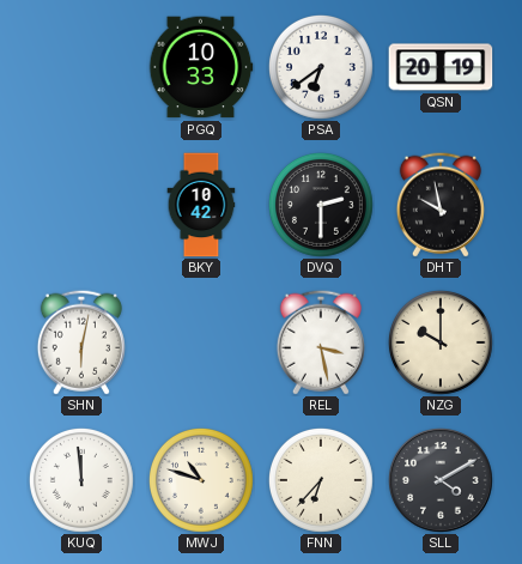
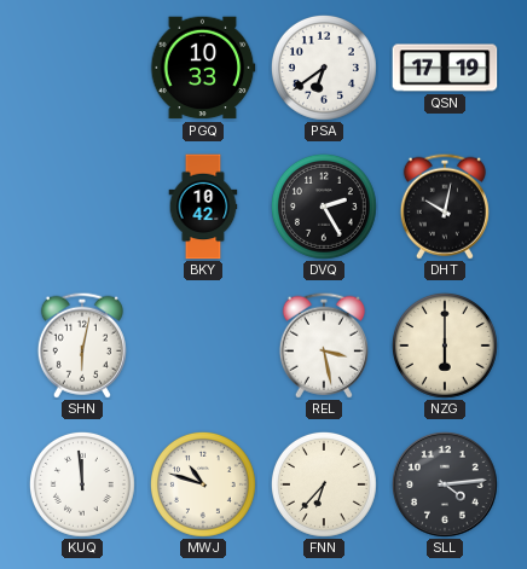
QSN: 20:19 -> 17:19
DVQ: 2:30 -> 2:25
DHT: 9:58 -> 10:02
NZG: 10:00 -> 6:00
SLL: 4:10 -> 4:14
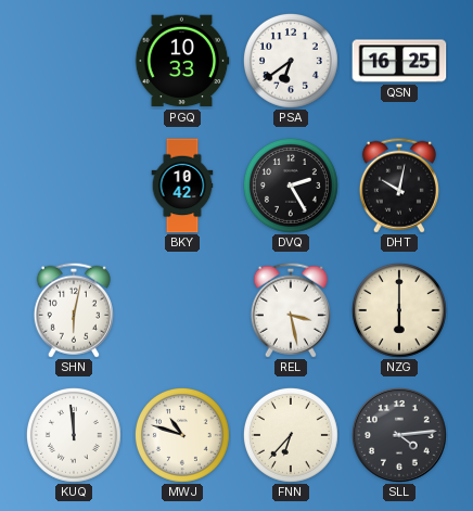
QSN: 17:19 -> 16:25
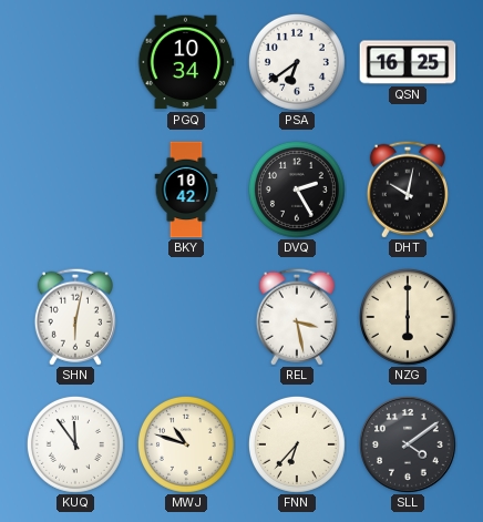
PGQ: 10:33 -> 10:34
KUQ: 11:59 -> 11:54
SLL: 4:14 -> 4:09
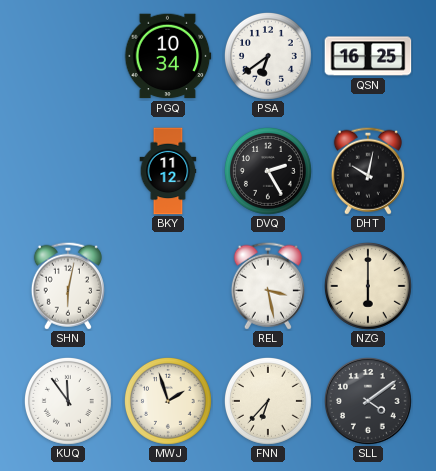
BKY: 10:42 -> 11:12
MWJ: 10:48 -> 1:57
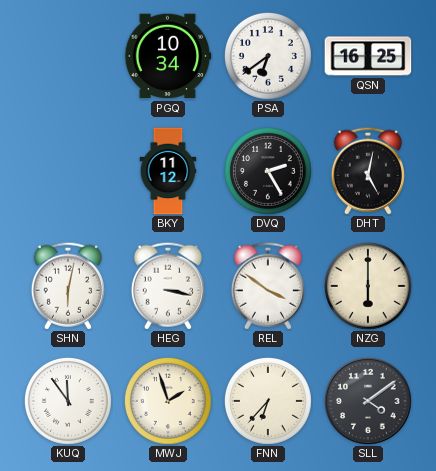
DHT: 10:02 -> 5:02
HEG: none -> 3:17
REL: 3:28 -> 3:51
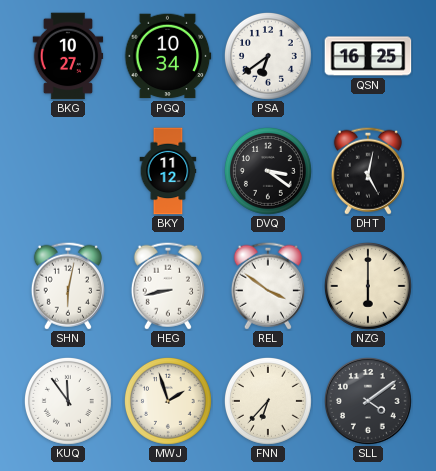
BKG: none -> 10:27
DVQ: 2:25 -> 3:21
HEG: 3:17 -> 8:43
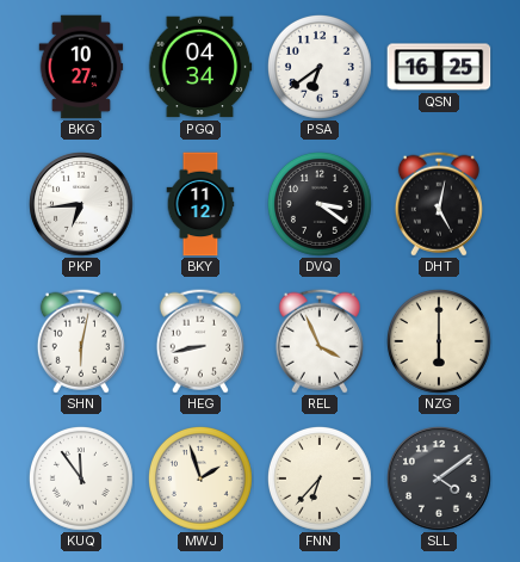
PGQ: 10:34 -> 04:34
PKP: none -> 6:44
REL: 3:51 -> 3:56
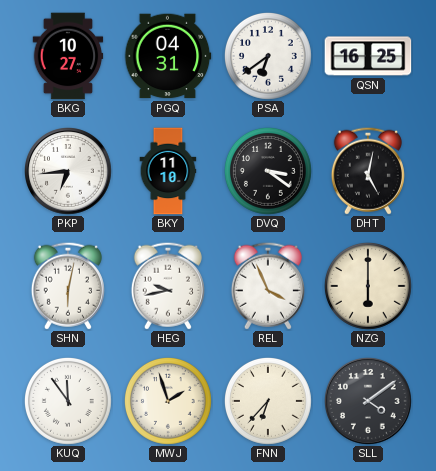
PGQ: 04:34 -> 04:31
BKY: 11:12 -> 11:10
HEG: 8:43 -> 9:43
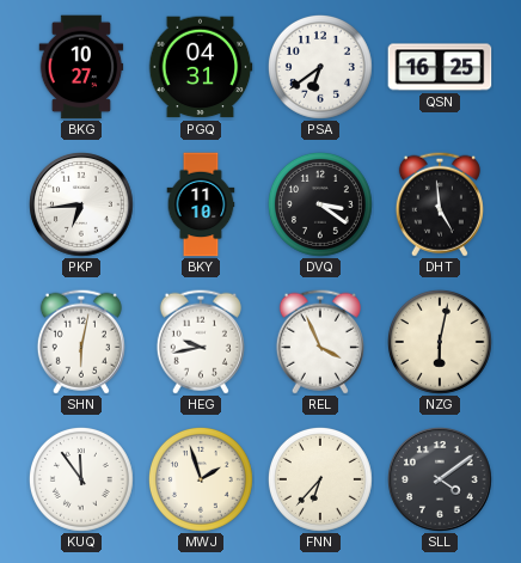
DHT: 5:02 -> 4:59
NZG: 6:00 -> 6:02
